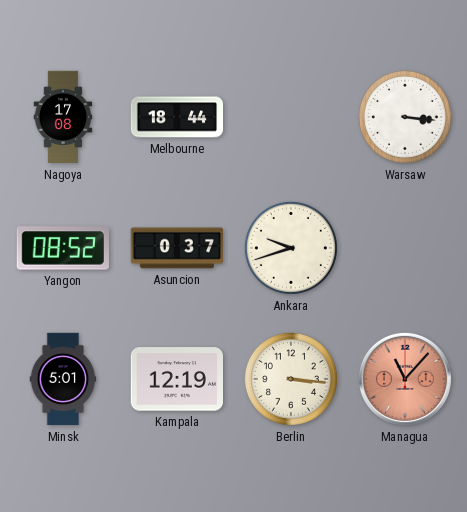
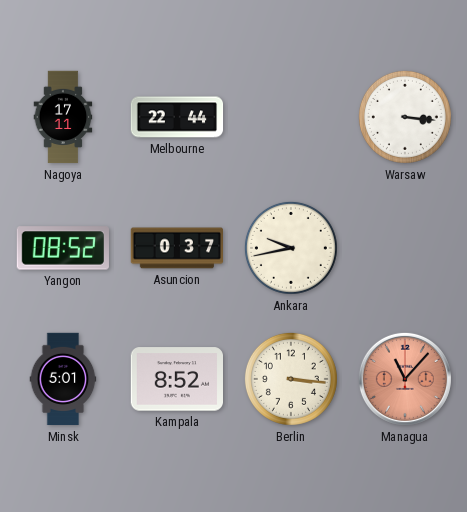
Nagoya: 17:08 -> 17:11
Melbourne: 18:44 -> 22:44
Ankara: 9:42 -> 9:43
Kampala: 12:19 -> 8:52
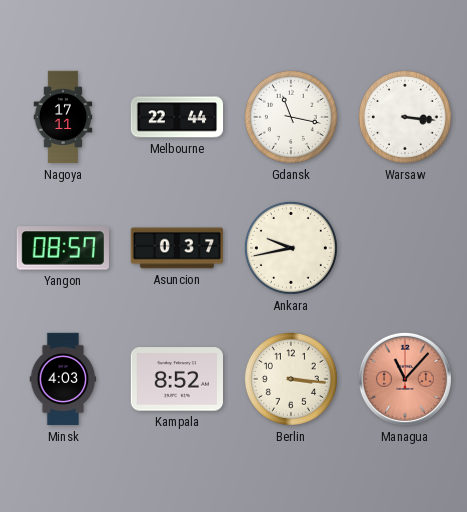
Gdansk: none -> 11:17
Yangon: 08:52 -> 08:57
Minsk: 5:01 -> 4:03
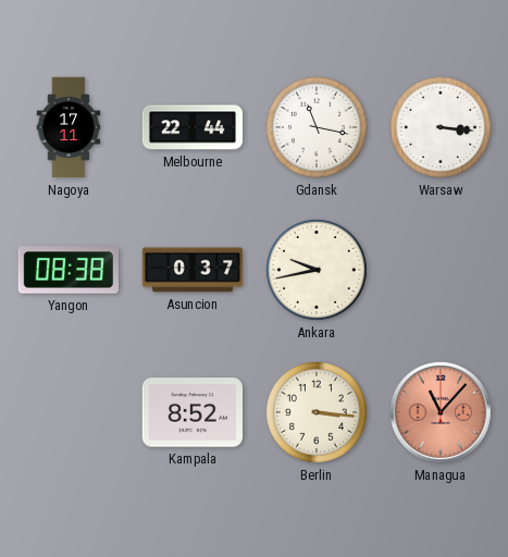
Yangon: 08:57 -> 08:38
Minsk: 4:03 -> none
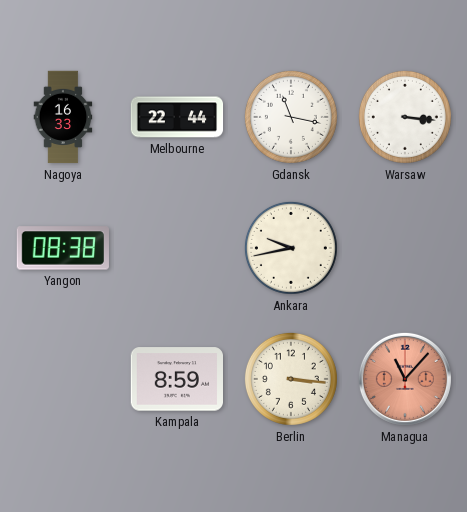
Nagoya: 17:11 -> 16:33
Asuncion: 0:37 -> none
Kampala: 8:52 -> 8:59
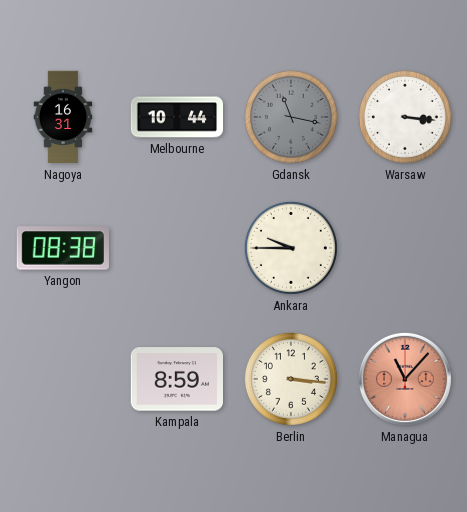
Nagoya: 16:33 -> 16:31
Melbourne: 22:44 -> 10:44
Gdansk dial: white -> grey
Ankara: 9:43 -> 9:45
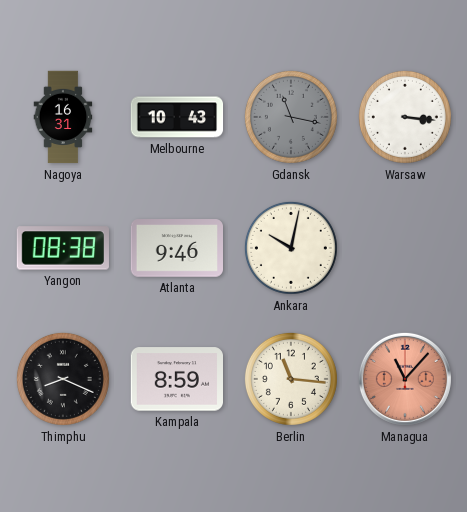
Melbourne: 10:44 -> 10:43
Atlanta: none -> 9:46
Ankara: 9:45 -> 10:02
Thimphu: none -> 8:19
Berlin: 3:16 -> 11:16
